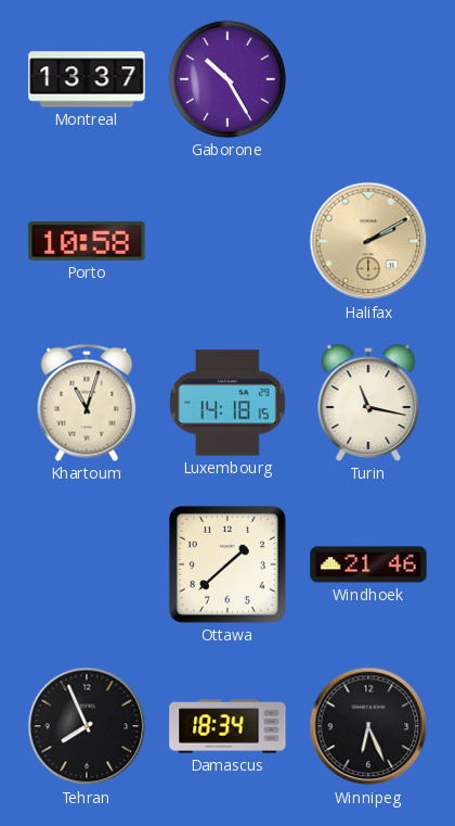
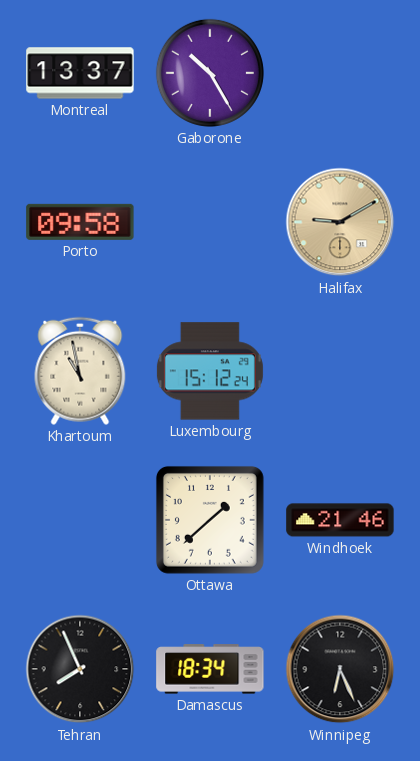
Porto: 10:58 -> 09:58
Halifax: 2:10 -> 9:10
Khartoum: 11:03 -> 10:58
Luxembourg: 14:18 -> 15:12
Turin: 11:17 -> none
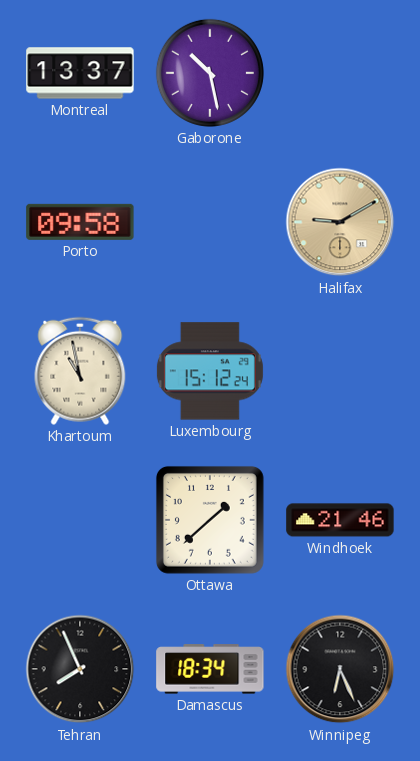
Gaborone: 10:25 -> 10:28
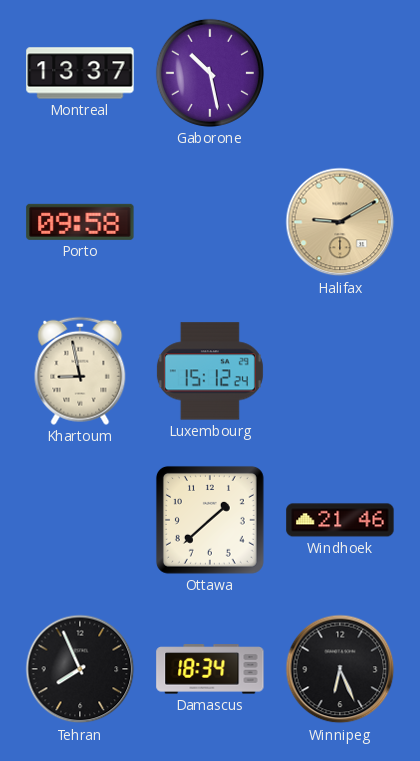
Khartoum: 10:58 -> 8:58
